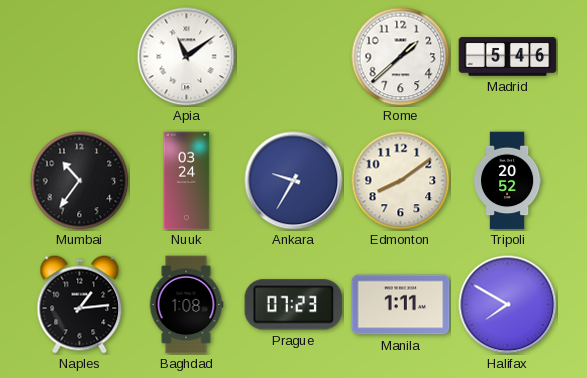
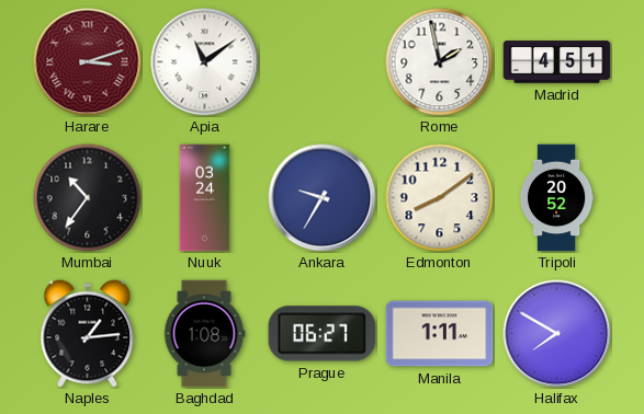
Harare: none -> 3:12
Rome: 1:38 -> 1:58
Madrid: 5:46 -> 4:51
Prague: 07:23 -> 06:27
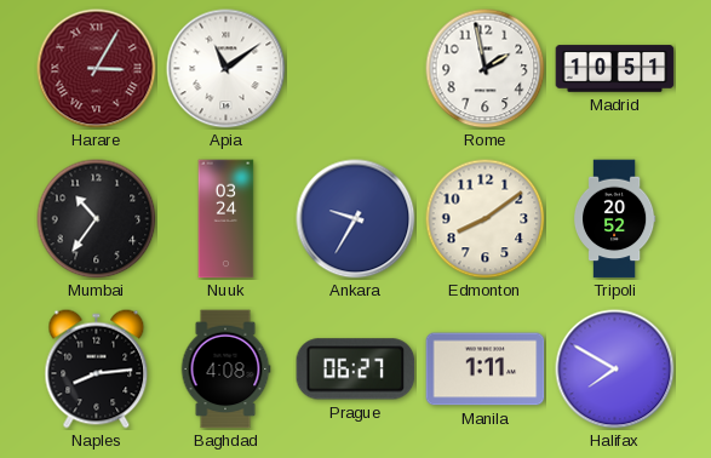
Harare: 3:12 -> 3:05
Madrid: 4:51 -> 10:51
Naples: 1:14 -> 8:14
Baghdad: 1:08 -> 4:08
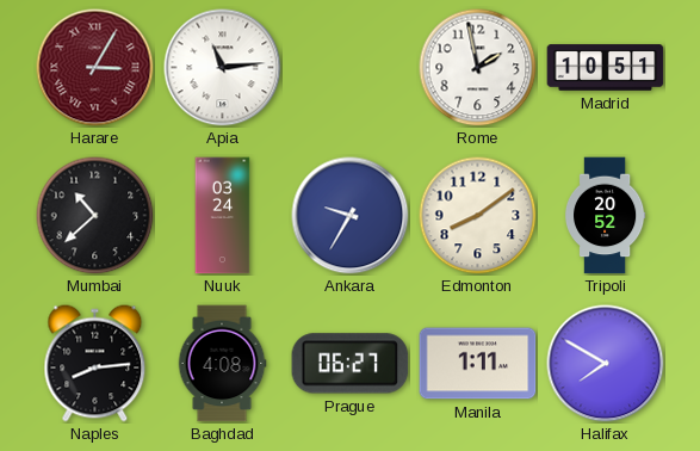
Apia: 11:09 -> 11:14
Mumbai: 10:36 -> 10:38
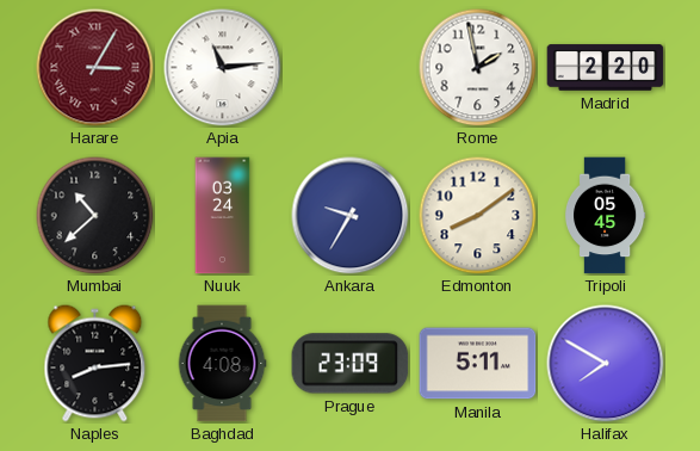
Madrid: 10:51 -> 2:20
Tripoli: 20:52 -> 05:45
Prague: 06:27 -> 23:09
Manila: 1:11 -> 5:11
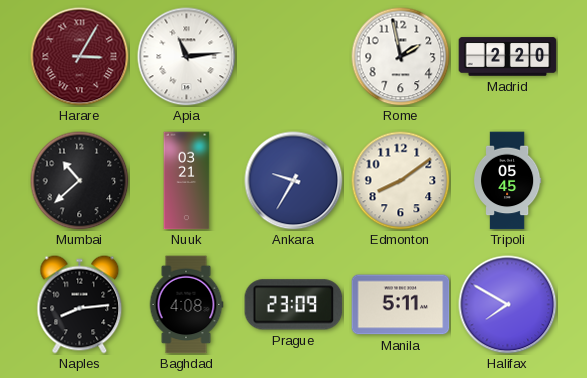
Nuuk: 03:24 -> 03:21
